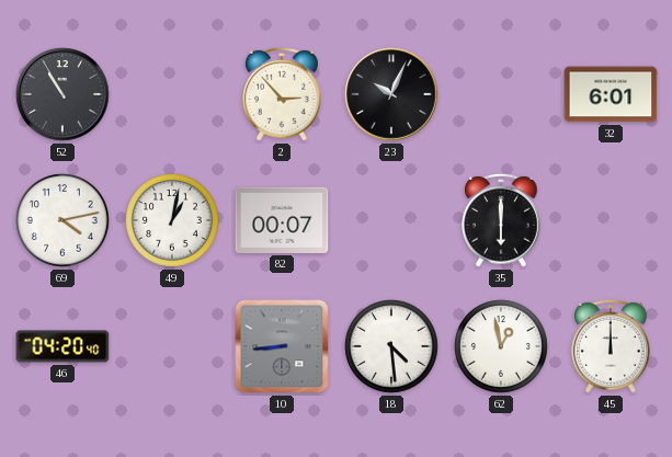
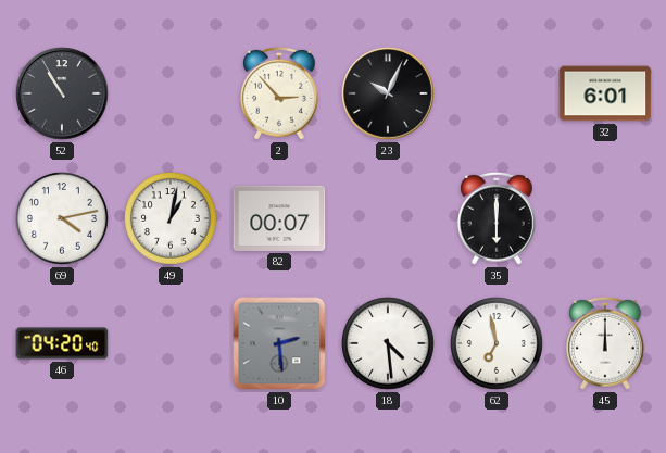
10: 8:44 -> 2:29
62: 12:58 -> 6:58
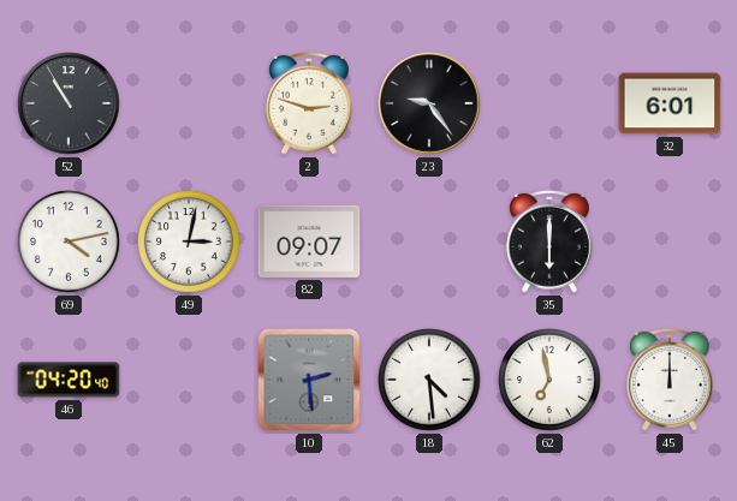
2: 2:53 -> 2:48
23: 10:04 -> 9:24
49: 1:02 -> 3:02
82: 00:07 -> 09:07
